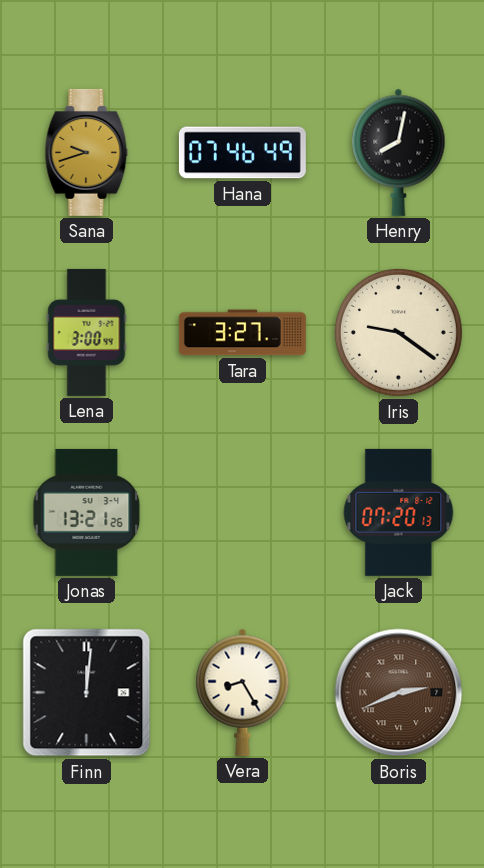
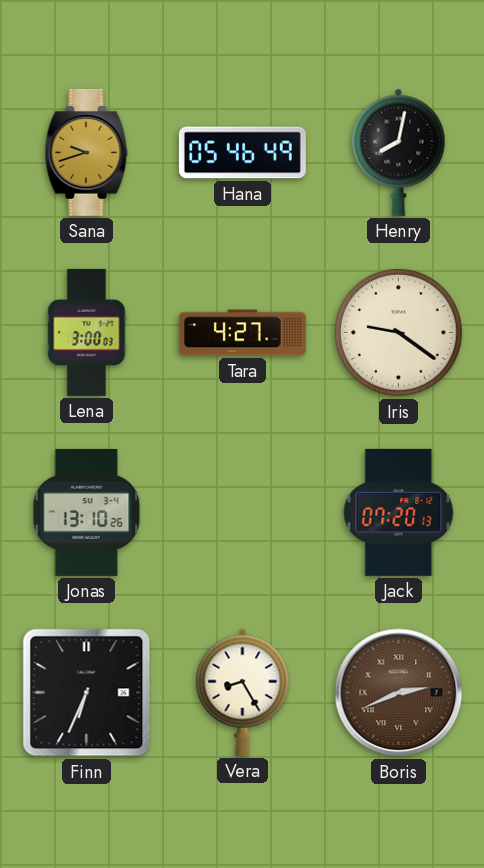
Hana: 07:46 -> 05:46
Lena: 3:00:44 -> 3:00:03
Tara: 3:27 -> 4:27
Jonas: 13:21 -> 13:10
Finn: 12:01 -> 6:34
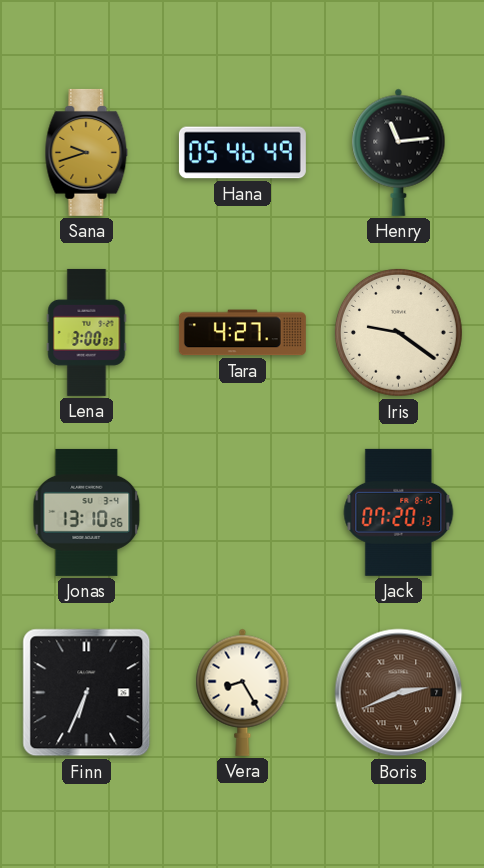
Henry: 8:02 -> 11:14
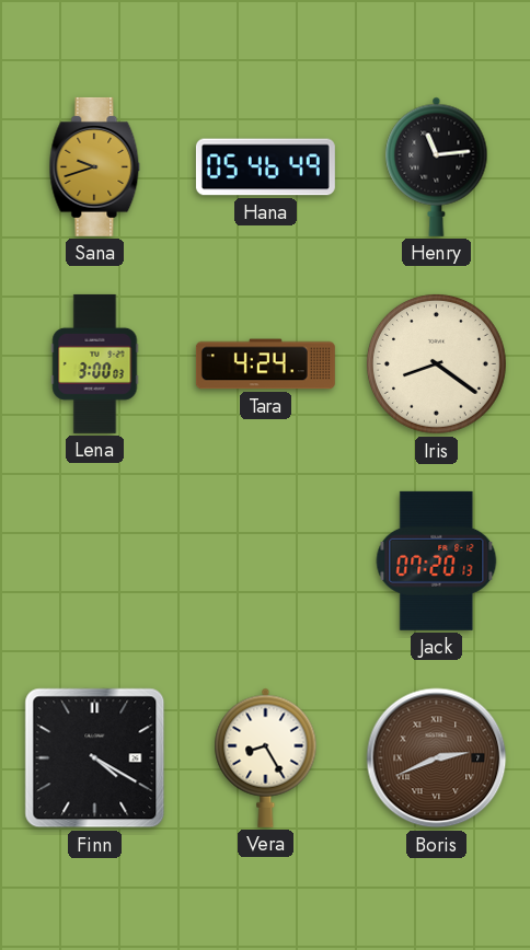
Tara: 4:27 -> 4:24
Iris: 9:21 -> 8:21
Jonas: 13:10 -> none
Finn: 6:34 -> 4:20
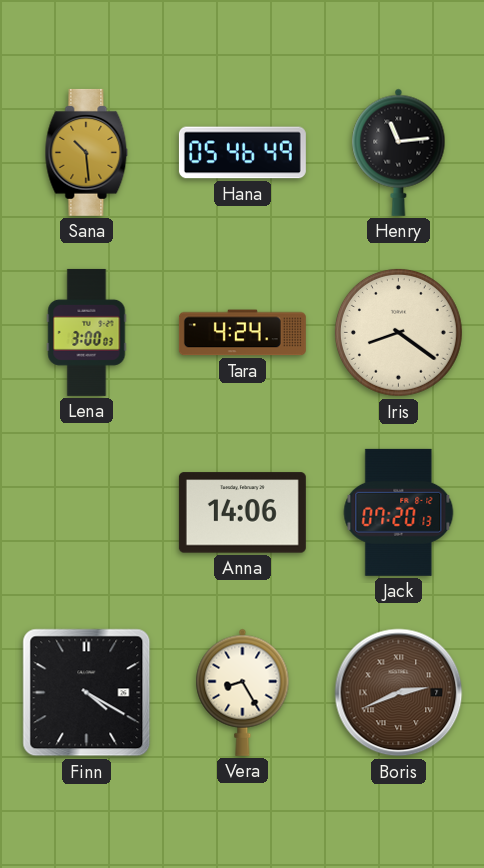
Sana: 9:42 -> 10:29
Anna: none -> 14:06
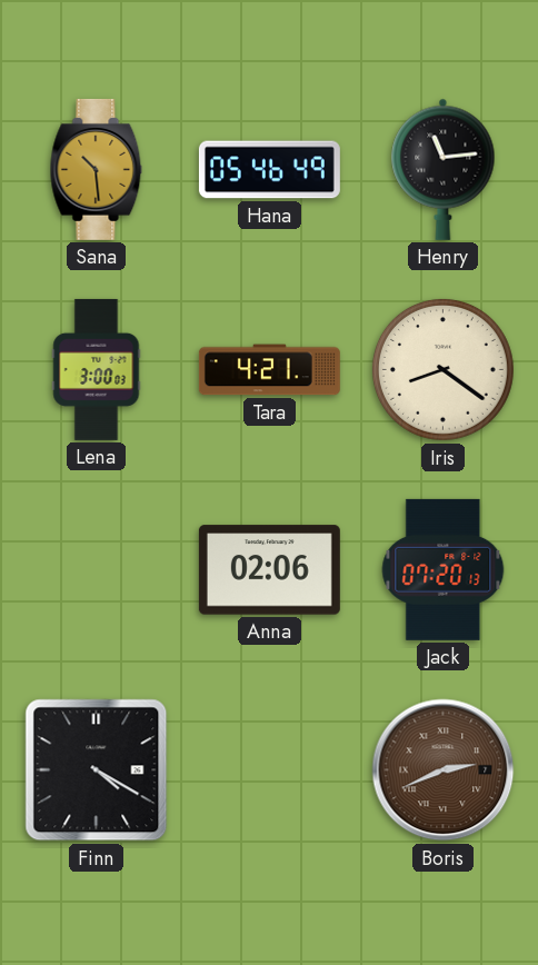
Tara: 4:24 -> 4:21
Anna: 14:06 -> 02:06
Vera: 8:25 -> none
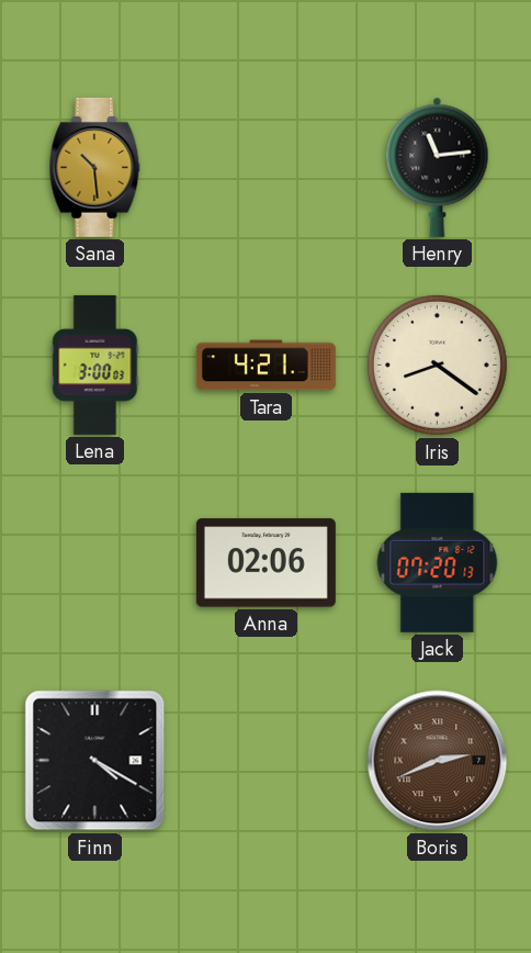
Hana: 05:46 -> none
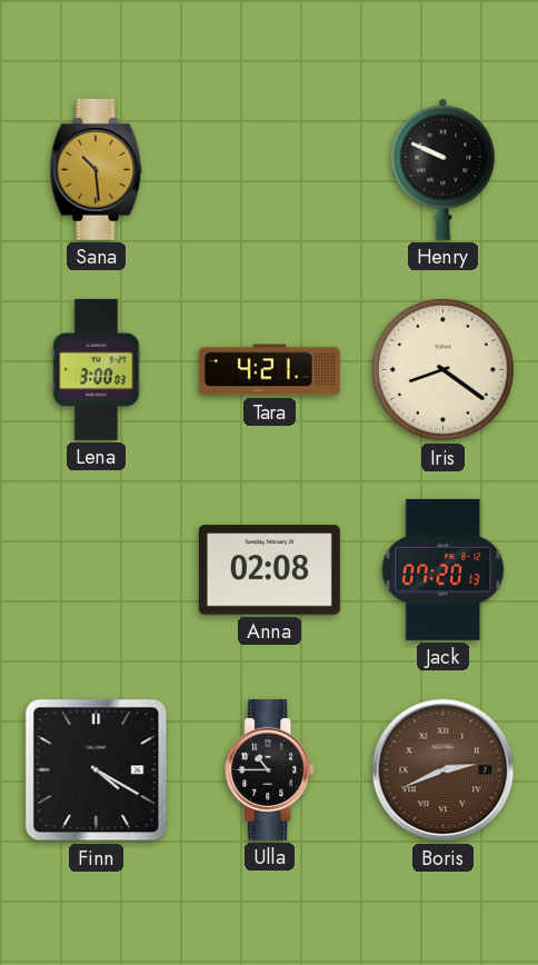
Henry: 11:14 -> 9:49
Anna: 02:06 -> 02:08
Ulla: none -> 10:45
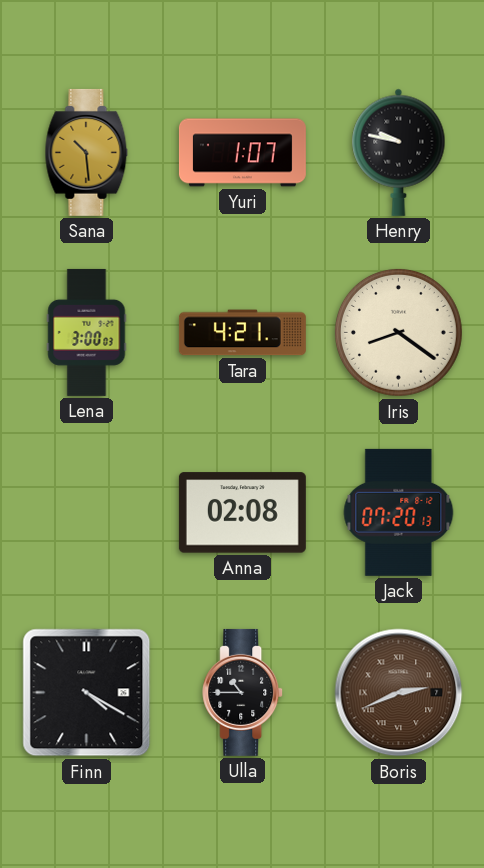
Yuri: none -> 1:07
Henry: 9:49 -> 9:47
